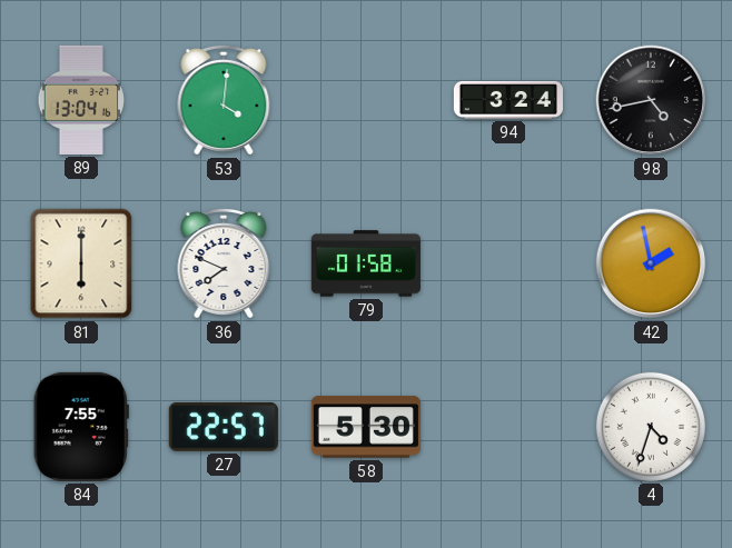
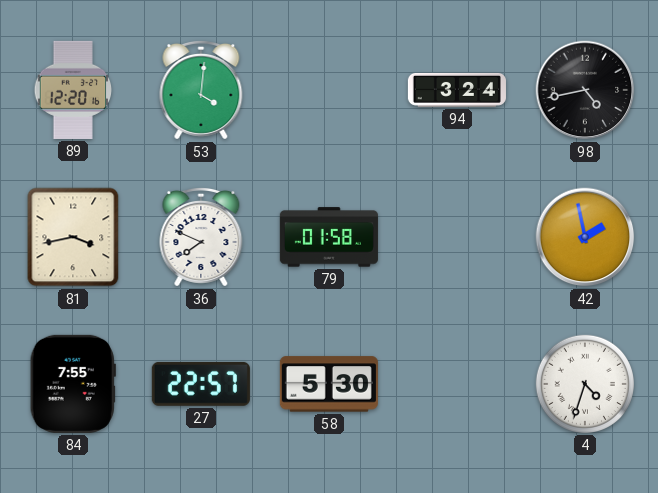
89: 13:04 -> 12:20
81: 6:00 -> 3:43
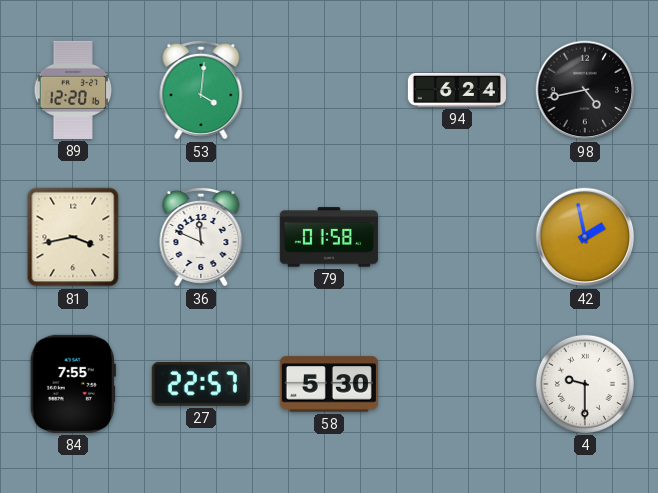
94: 3:24 -> 6:24
36: 7:49 -> 11:49
4: 4:33 -> 9:30
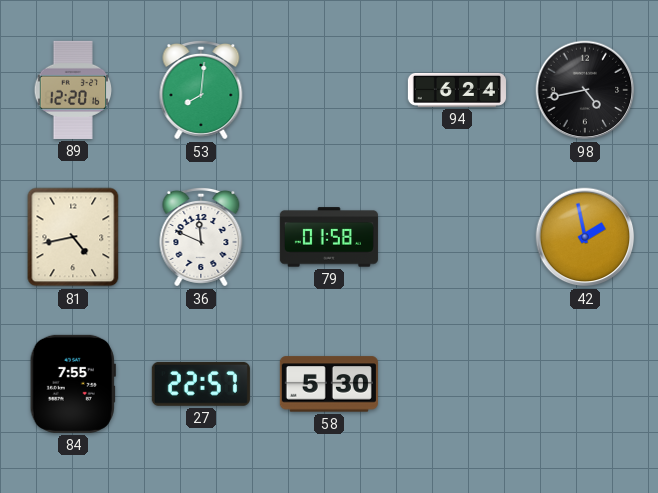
53: 4:01 -> 8:01
81: 3:43 -> 4:43
4: 9:30 -> none
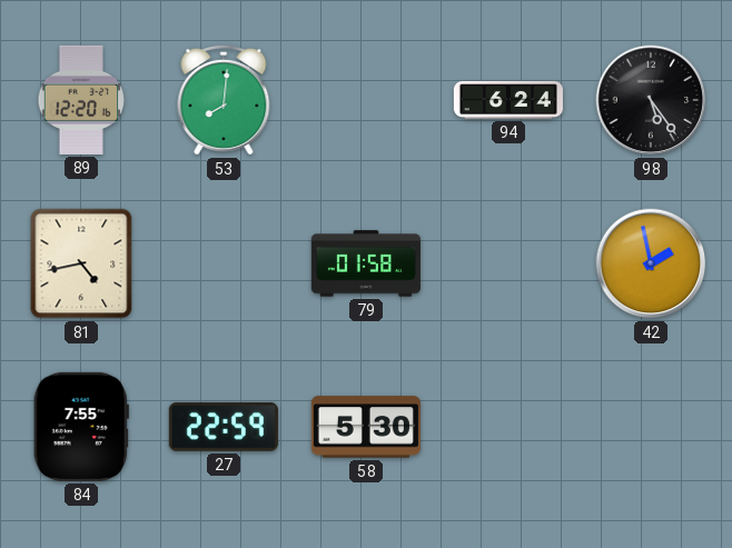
98: 4:43 -> 5:24
36: 11:49 -> none
27: 22:57 -> 22:59
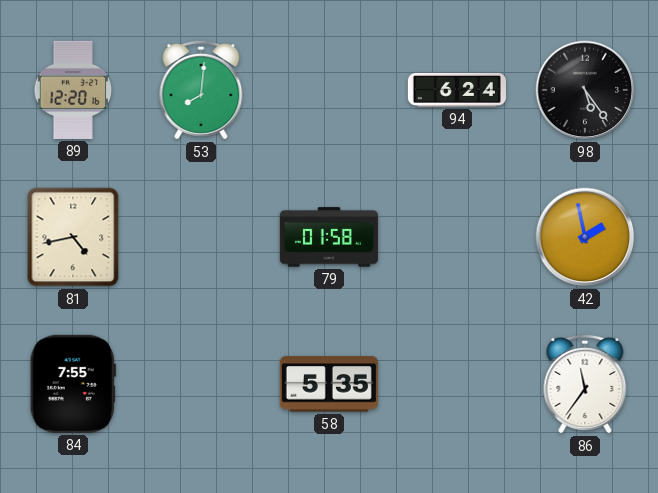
27: 22:59 -> none
58: 5:30 -> 5:35
86: none -> 11:36
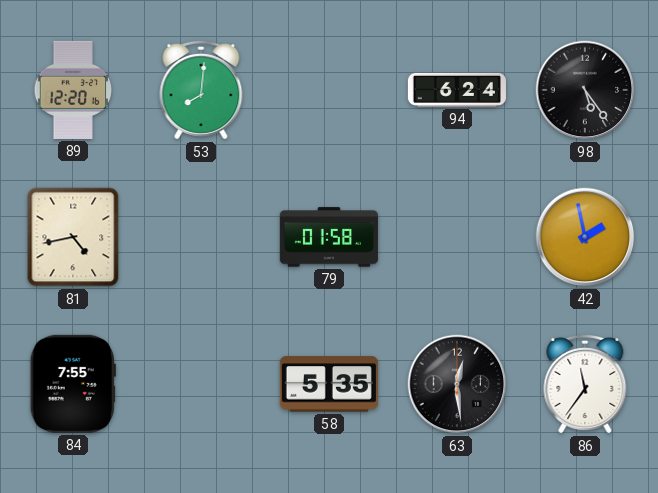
63: none -> 12:29
